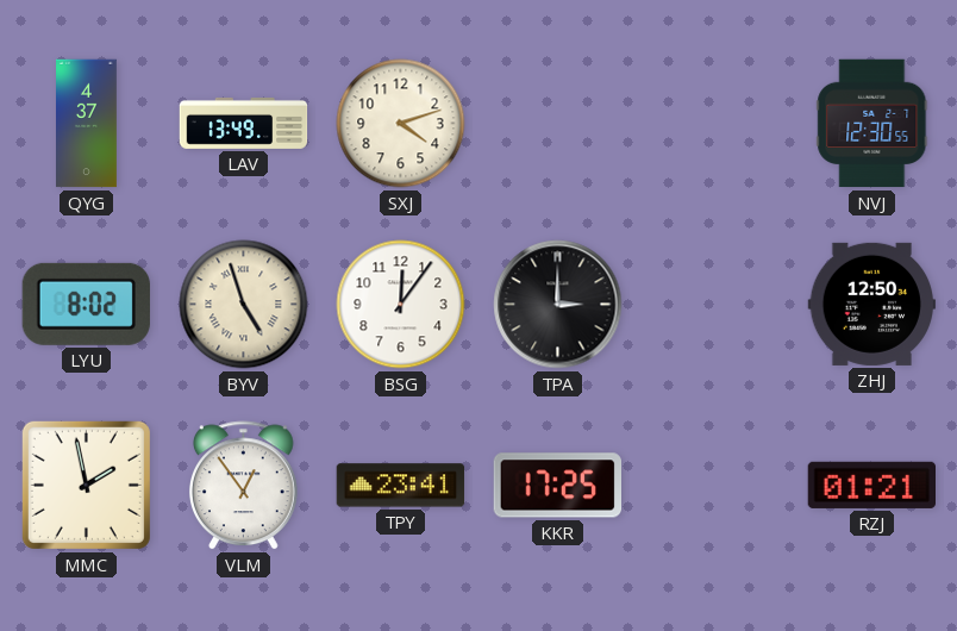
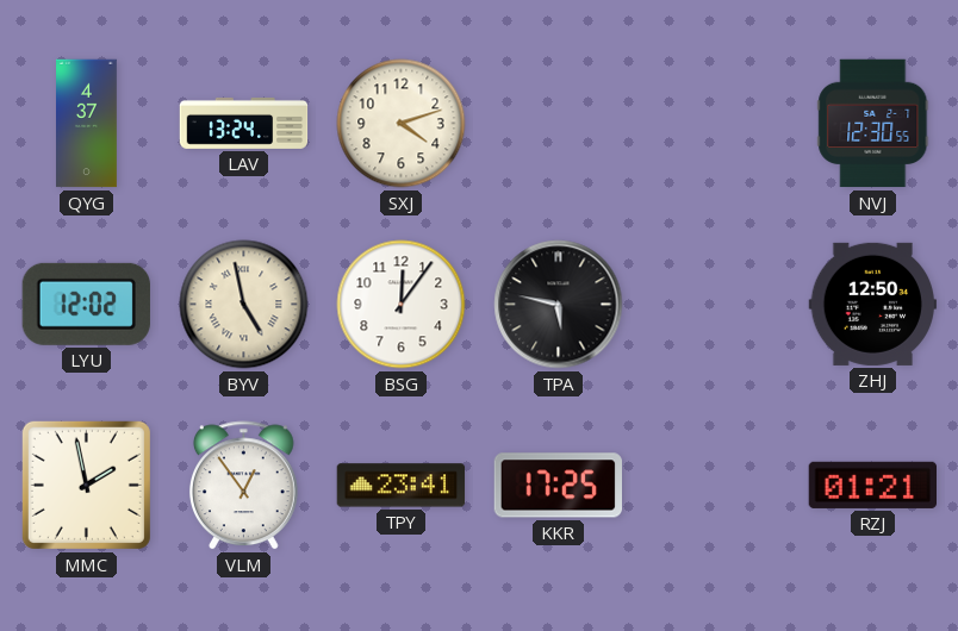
LAV: 13:49 -> 13:24
LYU: 8:02 -> 12:02
BYV: 4:57 -> 4:58
TPA: 3:00 -> 5:47
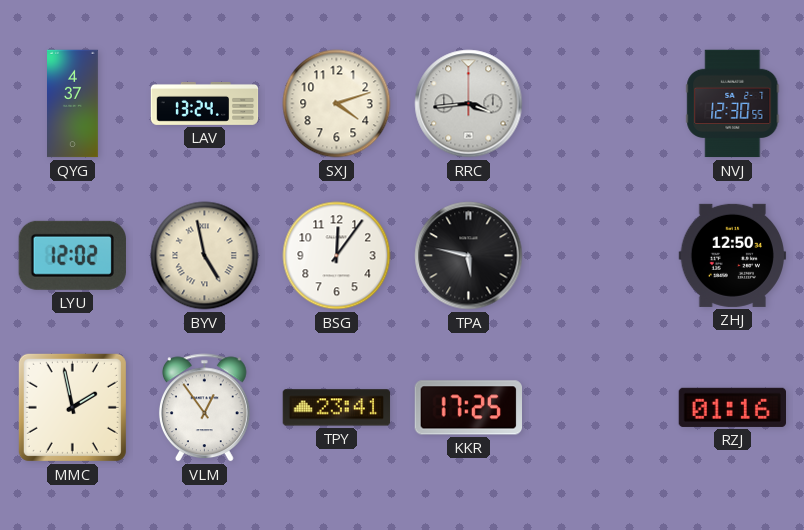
RRC: none -> 3:44
RZJ: 01:21 -> 01:16
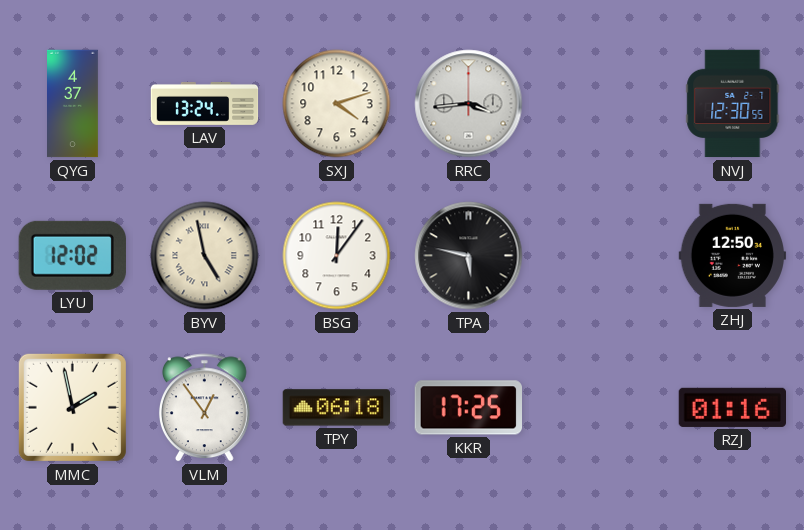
TPY: 23:41 -> 06:18
